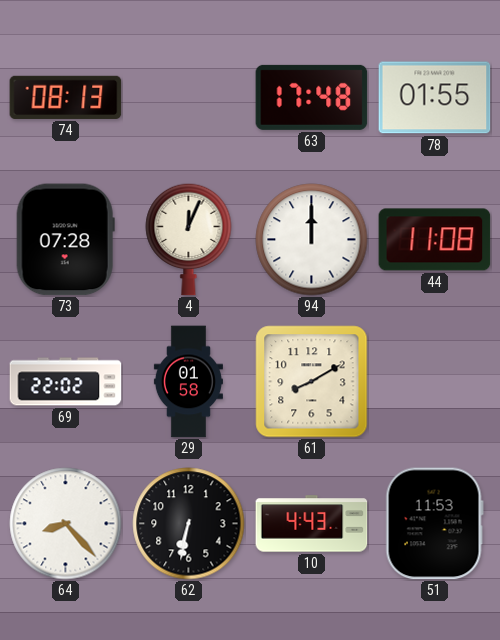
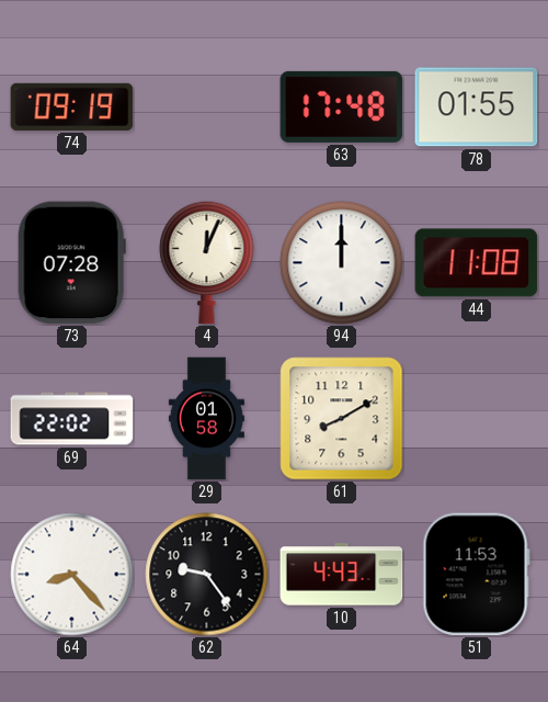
74: 08:13 -> 09:19
62: 6:32 -> 9:24
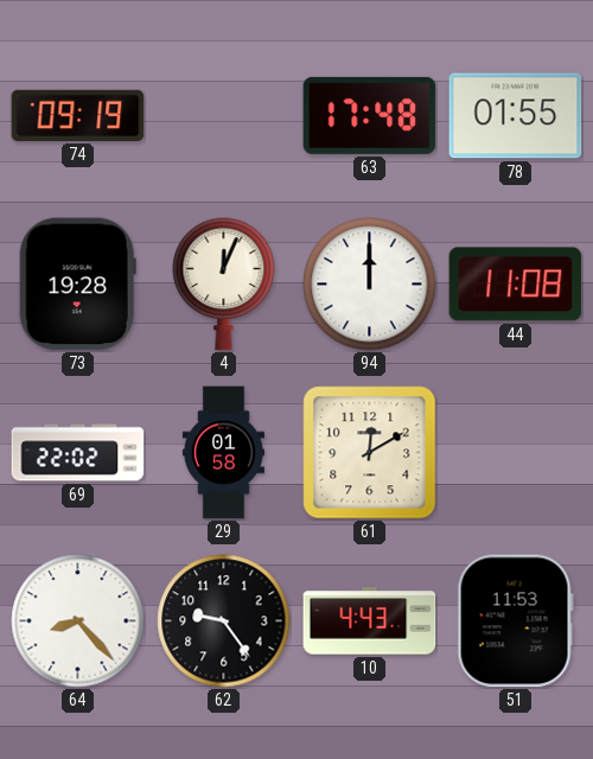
73: 07:28 -> 19:28
61: 8:10 -> 12:10
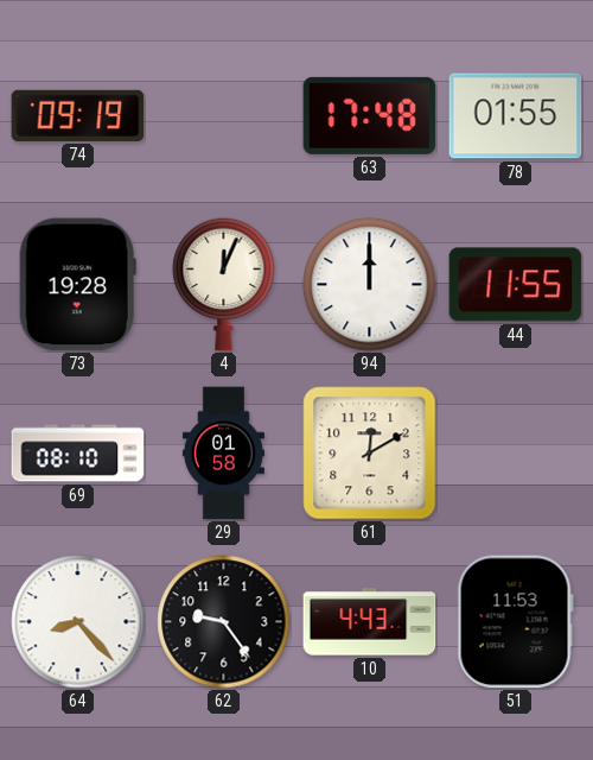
44: 11:08 -> 11:55
69: 22:02 -> 08:10
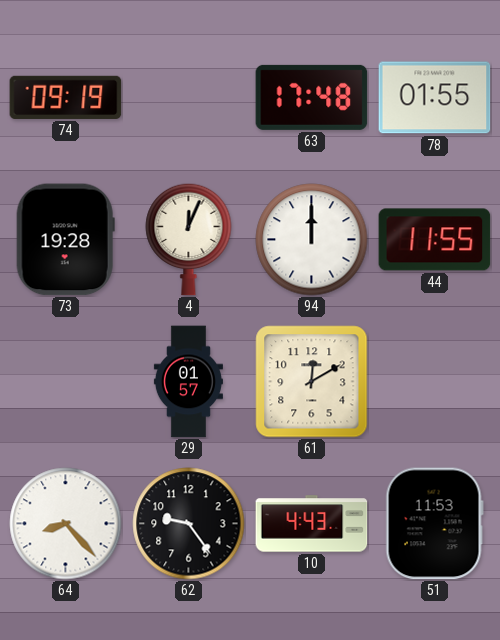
69: 08:10 -> none
29: 01:58 -> 01:57
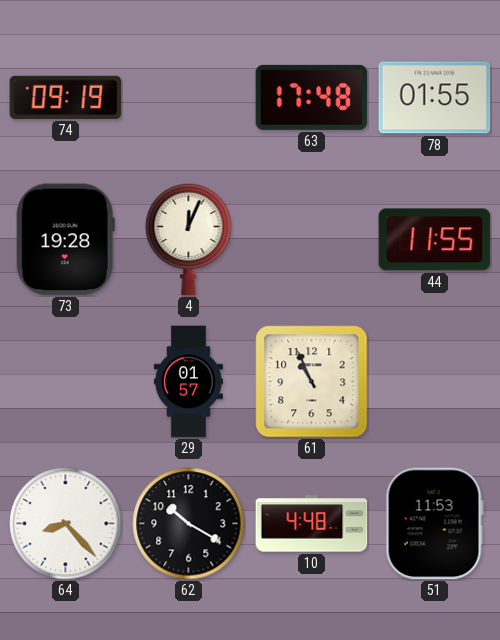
94: 12:00 -> none
61: 12:10 -> 10:56
62: 9:24 -> 10:20
10: 4:43 -> 4:48
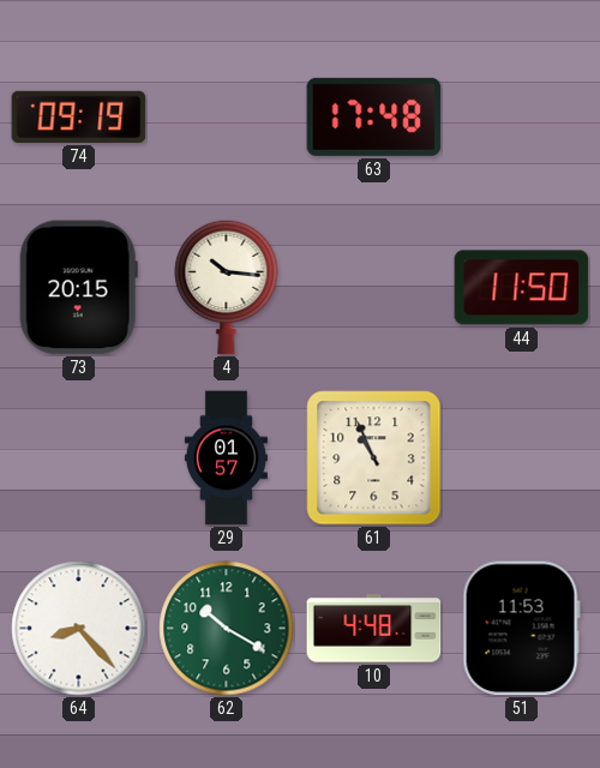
78: 01:55 -> none
73: 19:28 -> 20:15
4: 12:04 -> 10:16
44: 11:55 -> 11:50
62 dial: black -> green
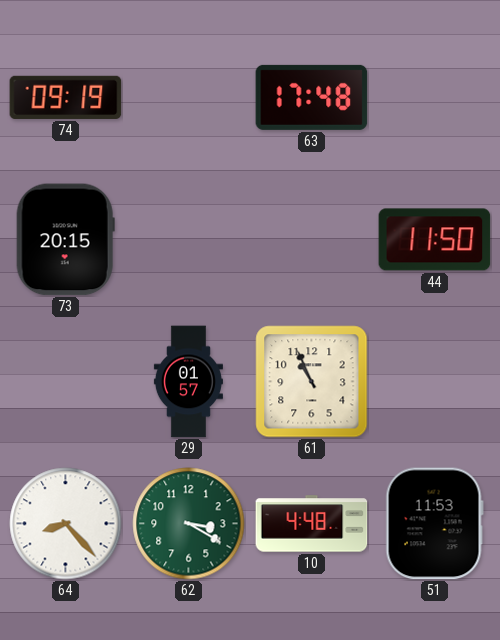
4: 10:16 -> none
62: 10:20 -> 3:20
